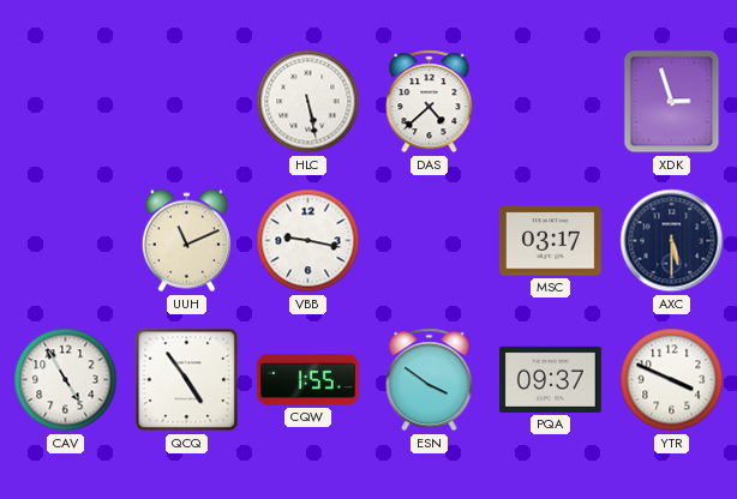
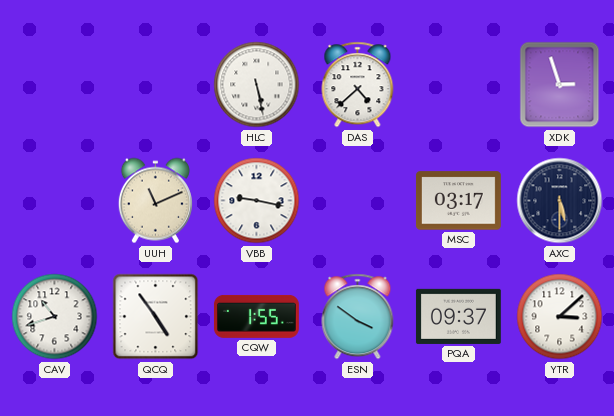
CAV: 4:55 -> 10:42
YTR: 3:49 -> 3:08
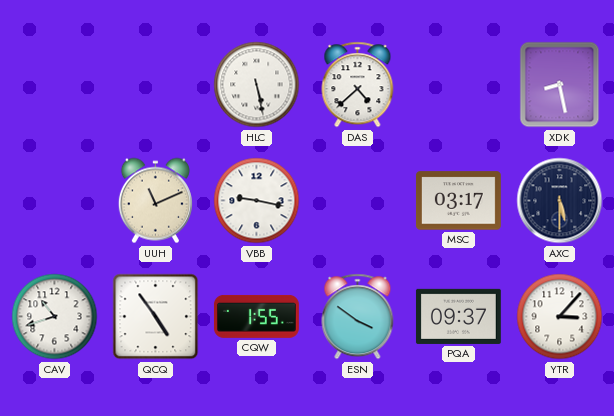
XDK: 2:57 -> 8:28
YTR: 3:08 -> 3:07
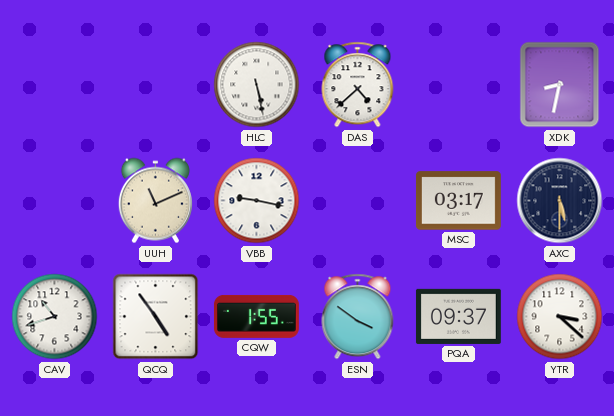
XDK: 8:28 -> 8:32
YTR: 3:07 -> 3:22
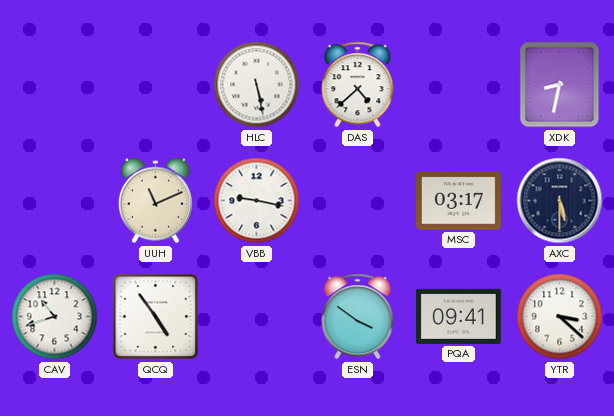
CQW: 1:55 -> none
PQA: 09:37 -> 09:41
